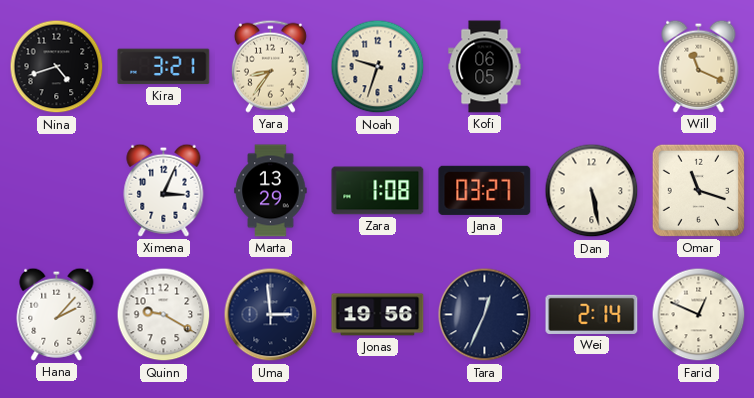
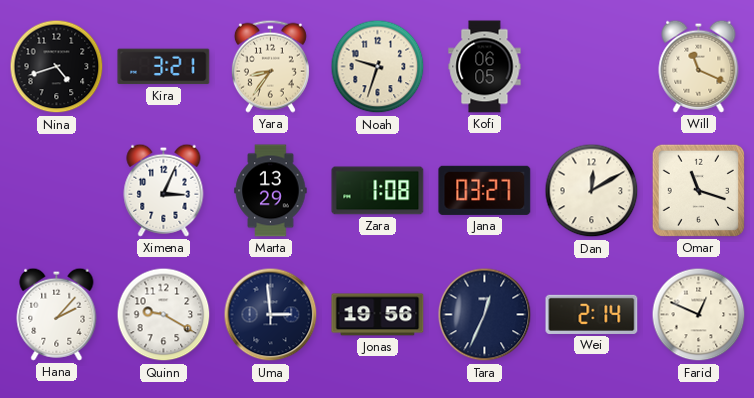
Dan: 5:28 -> 12:10
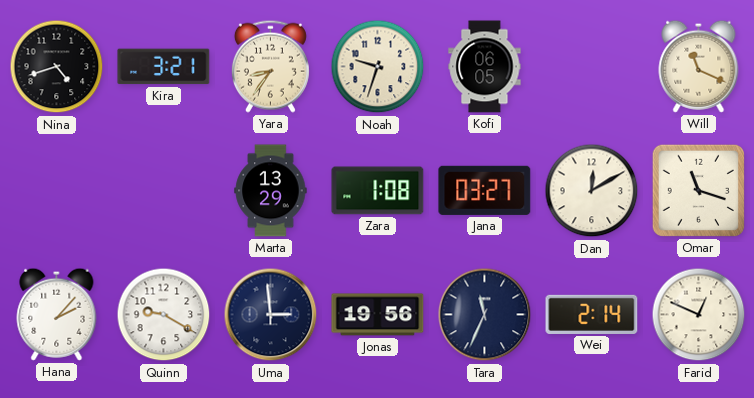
Ximena: 3:04 -> none
Tara: 12:34 -> 11:34
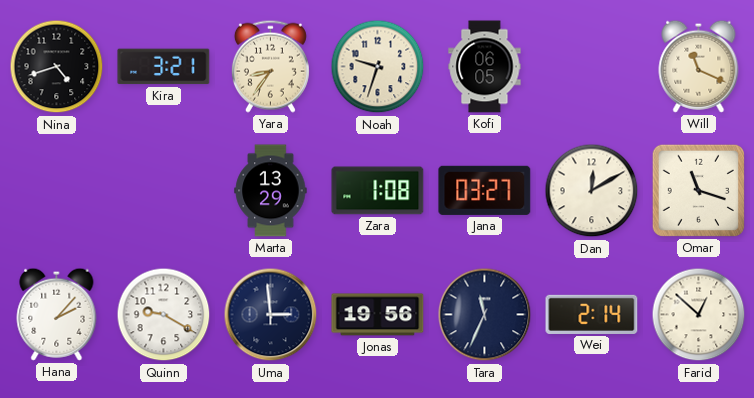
Farid: 12:49 -> 12:52
